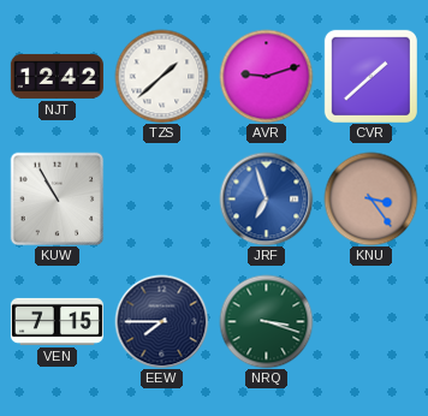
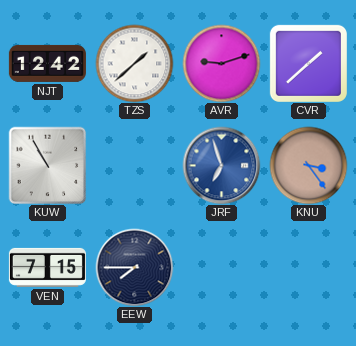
NRQ: 3:18 -> none
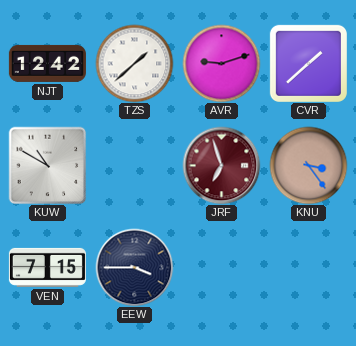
KUW: 10:55 -> 10:50
JRF dial: blue -> burgundy
EEW: 7:45 -> 3:45
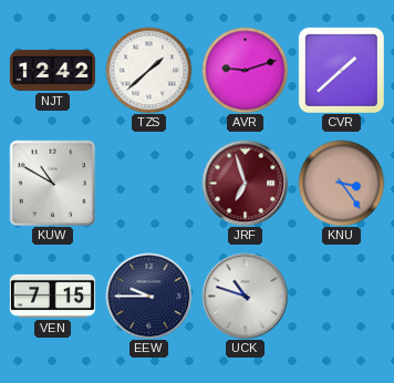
EEW: 3:45 -> 9:45
UCK: none -> 10:48
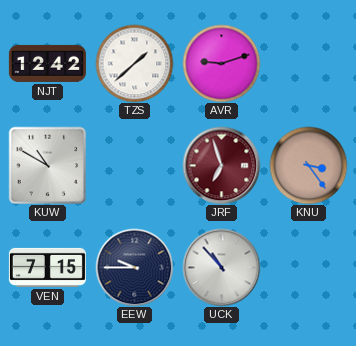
CVR: 1:38 -> none
UCK: 10:48 -> 10:53
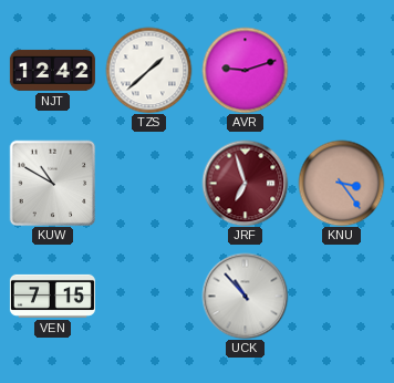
EEW: 9:45 -> none
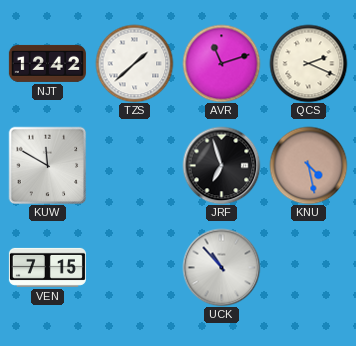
AVR: 9:12 -> 11:12
QCS: none -> 2:19
KUW: 10:50 -> 11:50
JRF dial: burgundy -> black
KNU: 3:24 -> 4:28
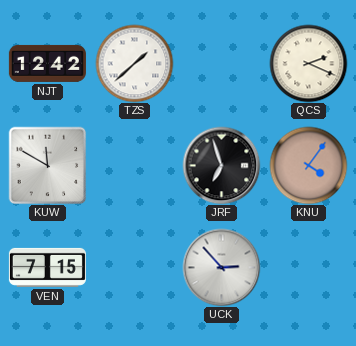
AVR: 11:12 -> none
KNU: 4:28 -> 4:06
UCK: 10:53 -> 2:53
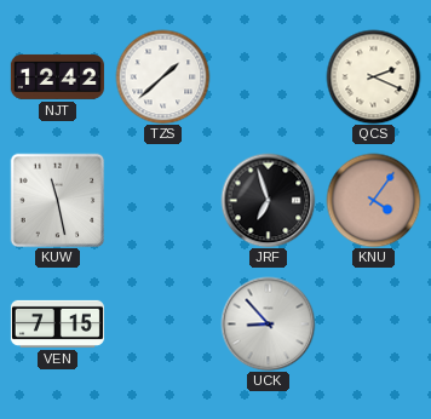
KUW: 11:50 -> 11:28
UCK: 2:53 -> 8:53
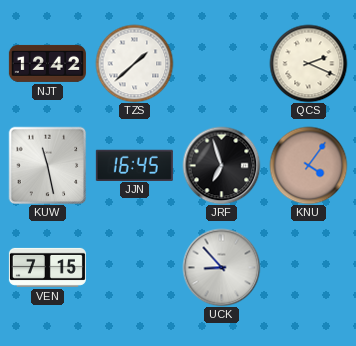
JJN: none -> 16:45
